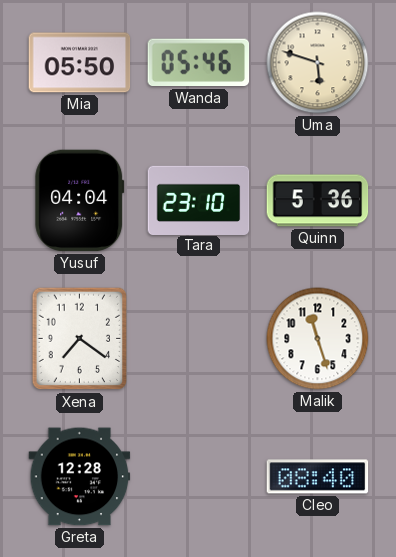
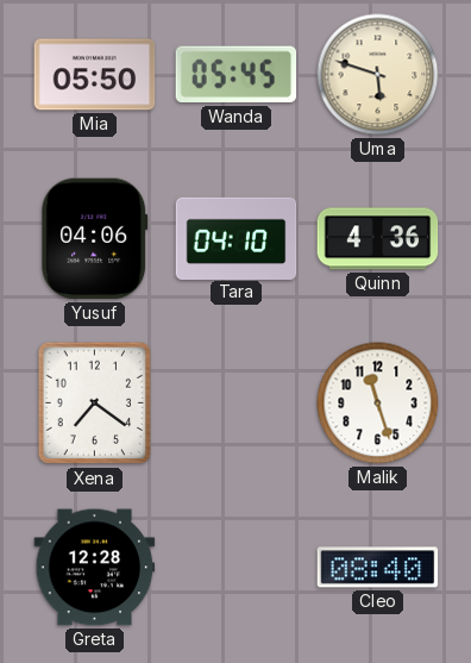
Wanda: 05:46 -> 05:45
Yusuf: 04:04 -> 04:06
Tara: 23:10 -> 04:10
Quinn: 5:36 -> 4:36
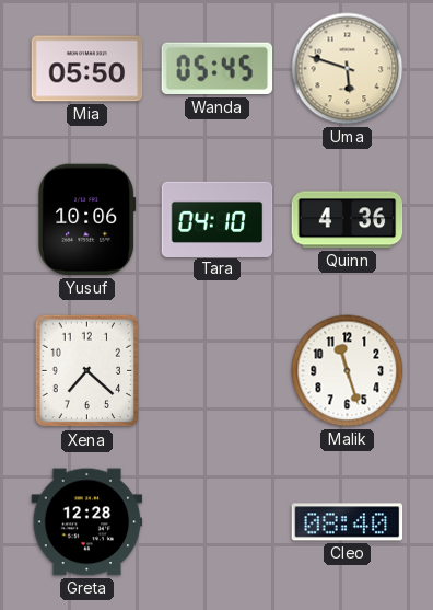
Yusuf: 04:06 -> 10:06
Xena: 7:21 -> 7:22
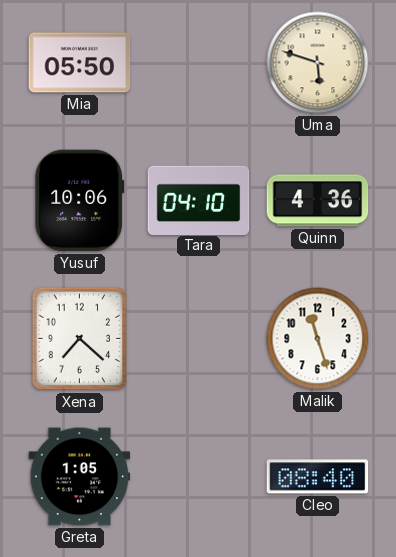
Wanda: 05:45 -> none
Greta: 12:28 -> 1:05
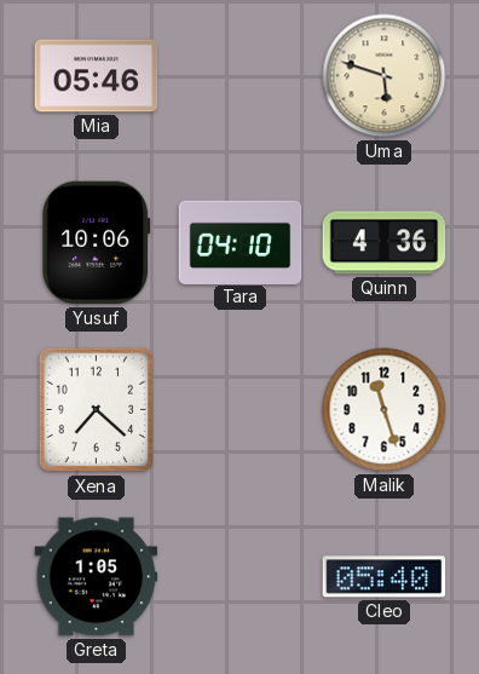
Mia: 05:50 -> 05:46
Cleo: 08:40 -> 05:40
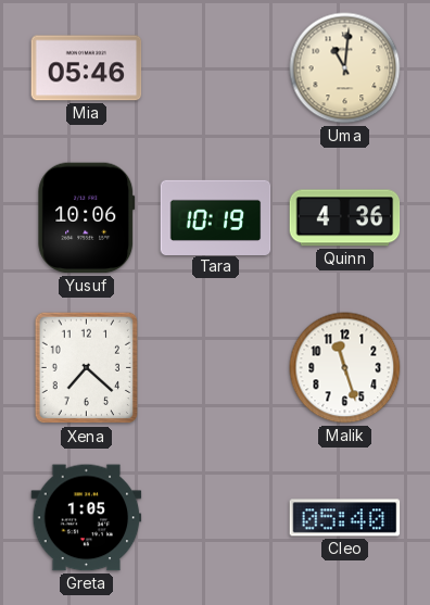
Uma: 5:48 -> 11:01
Tara: 04:10 -> 10:19
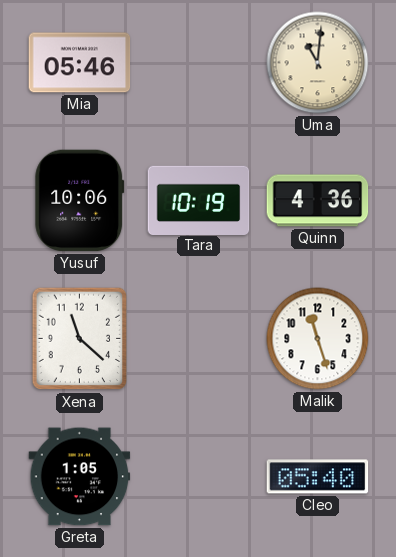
Xena: 7:22 -> 11:22
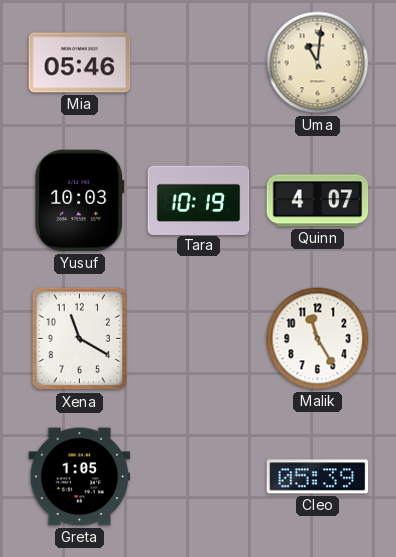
Yusuf: 10:06 -> 10:03
Quinn: 4:36 -> 4:07
Xena: 11:22 -> 11:20
Malik: 11:27 -> 11:25
Cleo: 05:40 -> 05:39
